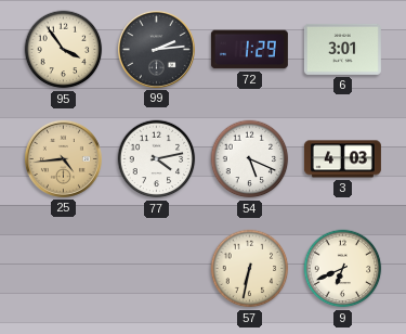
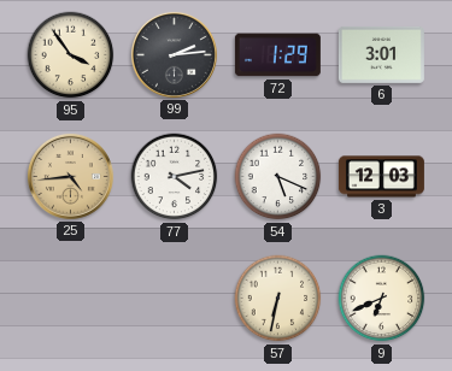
3: 4:03 -> 12:03
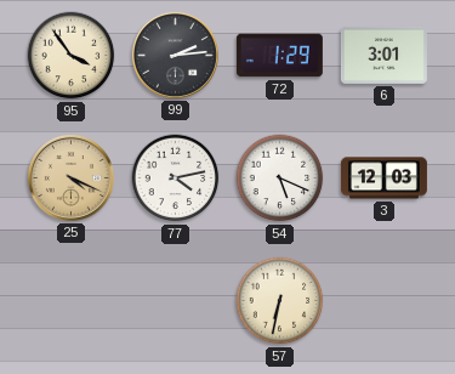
25: 4:44 -> 4:19
9: 6:41 -> none
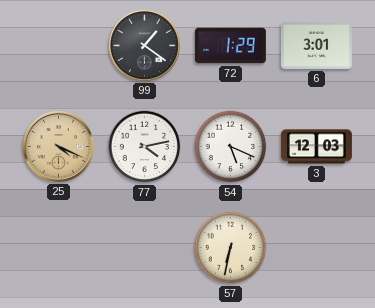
95: 3:54 -> none
99: 2:14 -> 1:21
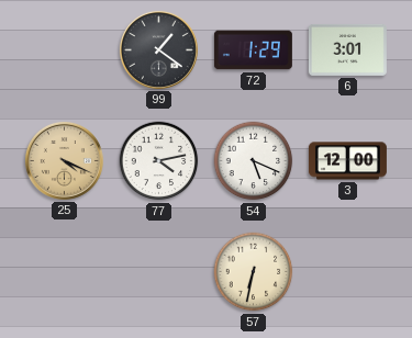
3: 12:03 -> 12:00
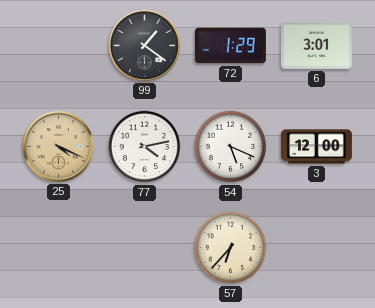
57: 6:32 -> 6:37
